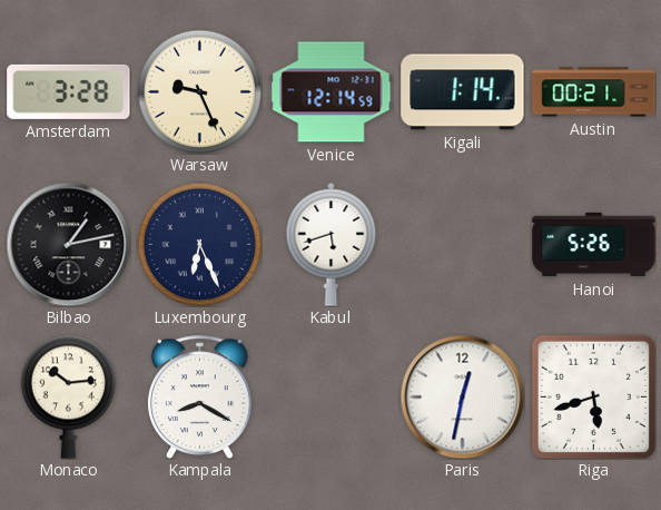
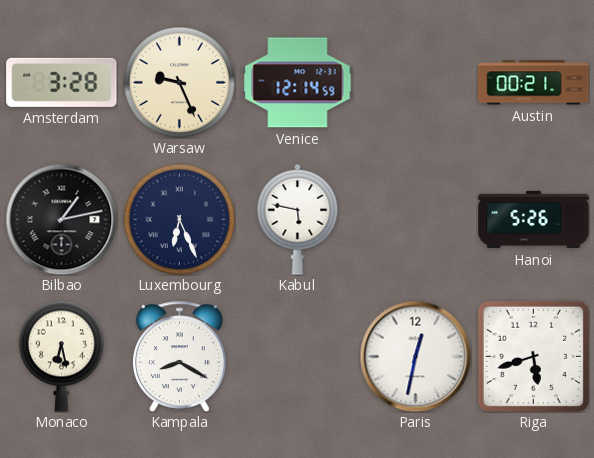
Kigali: 1:14 -> none
Kabul: 5:42 -> 5:47
Monaco: 10:14 -> 6:28
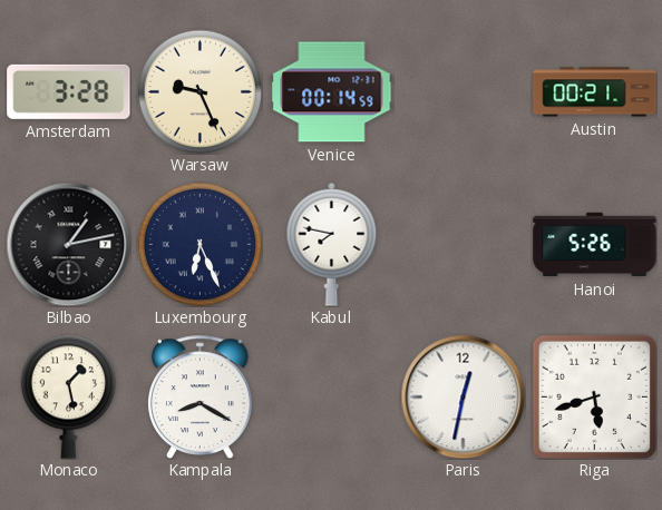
Venice: 12:14 -> 00:14
Kabul: 5:47 -> 7:47
Monaco: 6:28 -> 1:28
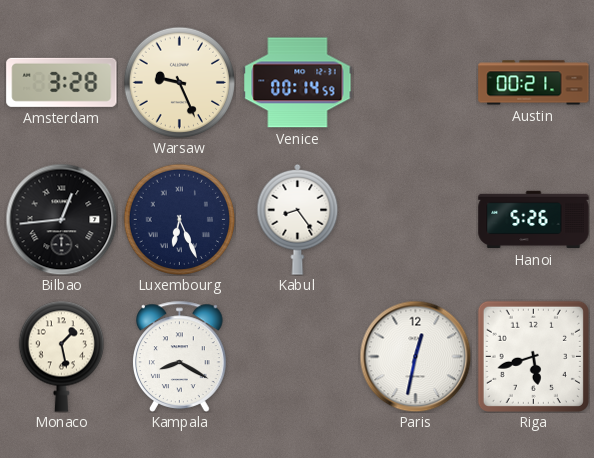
Bilbao: 1:13 -> 12:44
Kabul: 7:47 -> 8:24
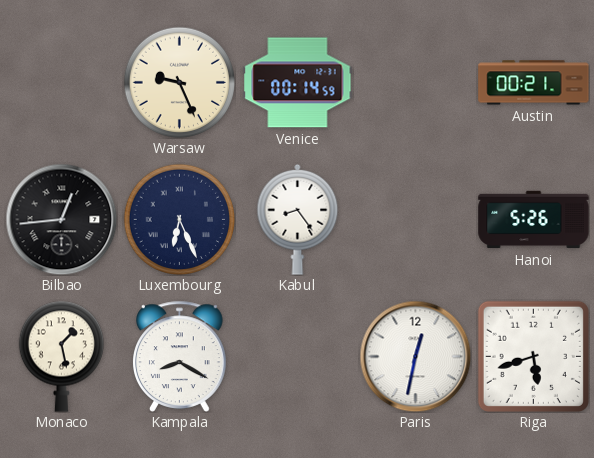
Amsterdam: 3:28 -> none
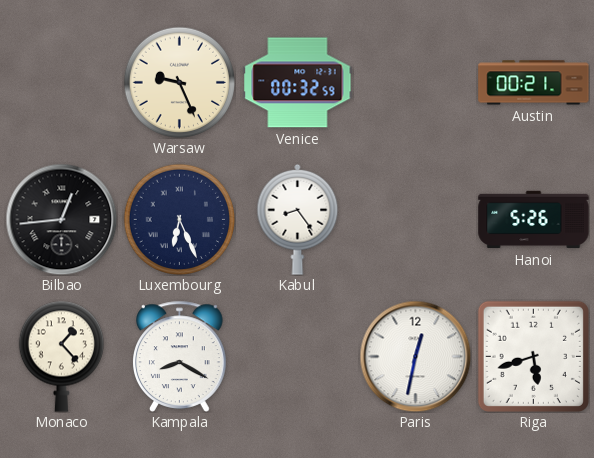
Venice: 00:14 -> 00:32
Monaco: 1:28 -> 1:23
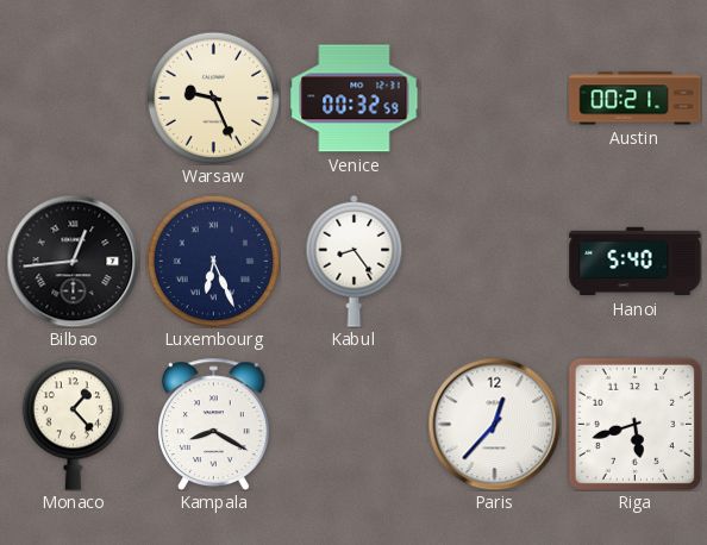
Hanoi: 5:26 -> 5:40
Paris: 12:32 -> 12:37
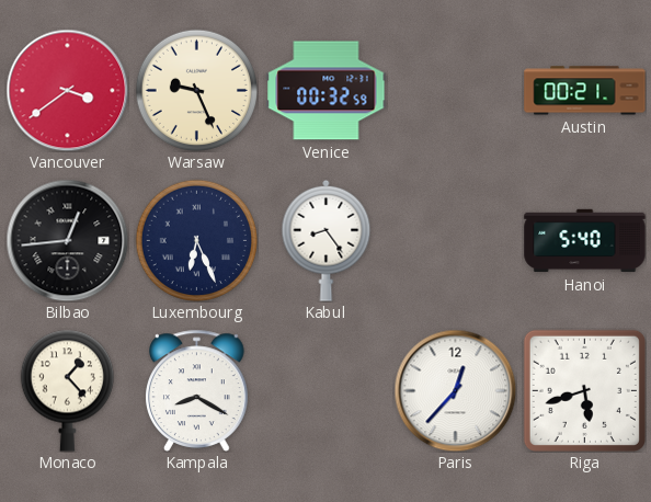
Vancouver: none -> 3:39
